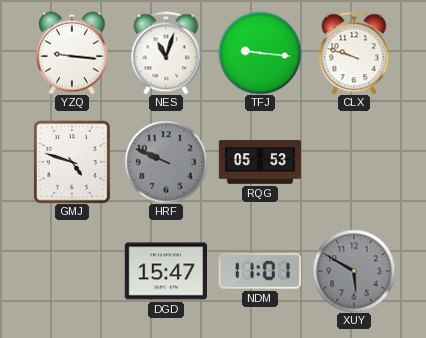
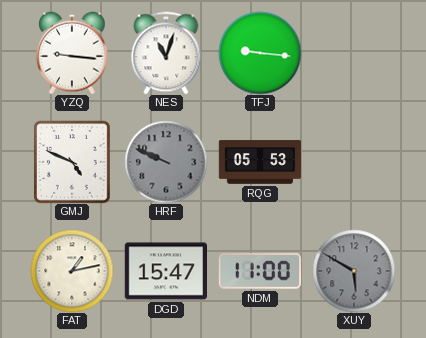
CLX: 9:48 -> none
GMJ: 4:48 -> 4:49
FAT: none -> 1:13
NDM: 11:01 -> 11:00
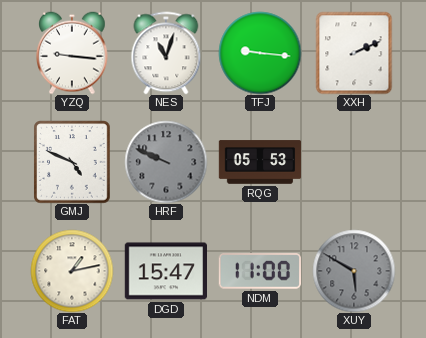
XXH: none -> 2:11
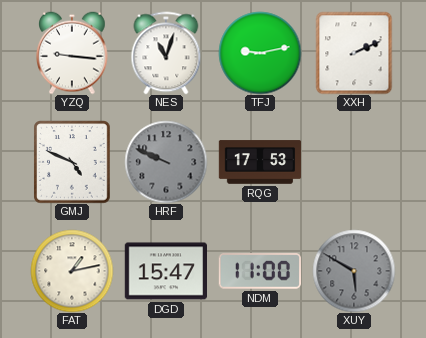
TFJ: 9:16 -> 9:13
RQG: 05:53 -> 17:53
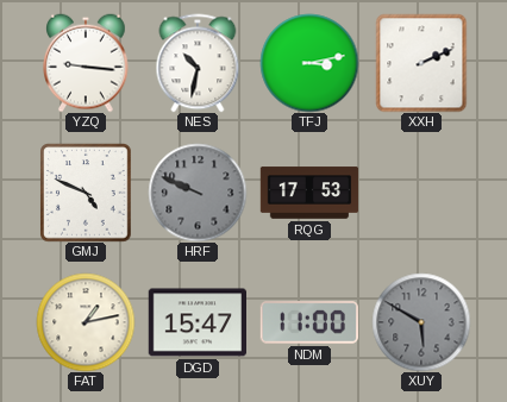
NES: 11:03 -> 10:32
TFJ: 9:13 -> 3:13
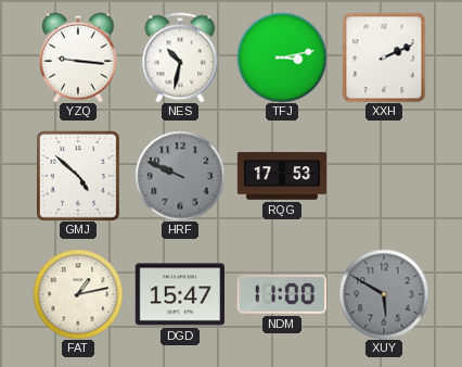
GMJ: 4:49 -> 4:52
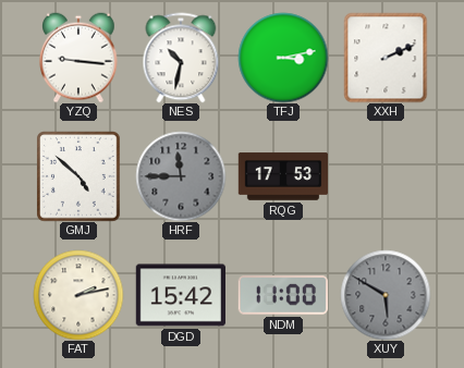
HRF: 9:49 -> 11:45
FAT: 1:13 -> 2:13
DGD: 15:47 -> 15:42
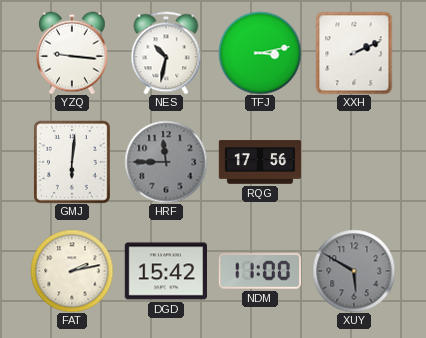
GMJ: 4:52 -> 6:01
RQG: 17:53 -> 17:56
